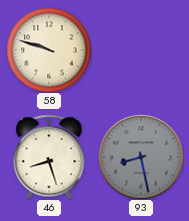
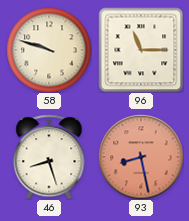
96: none -> 11:15
93 dial: grey -> salmon
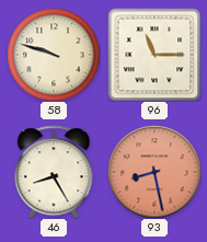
46: 8:27 -> 8:25
